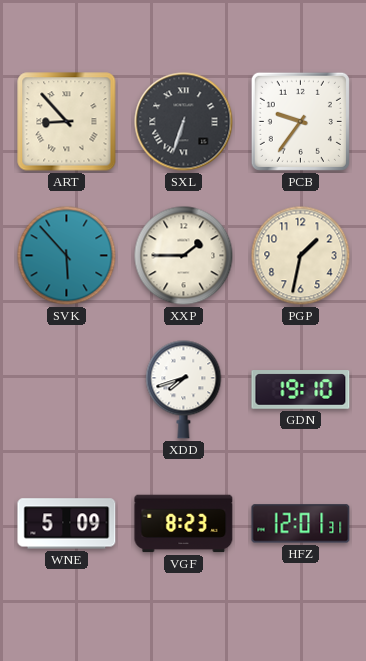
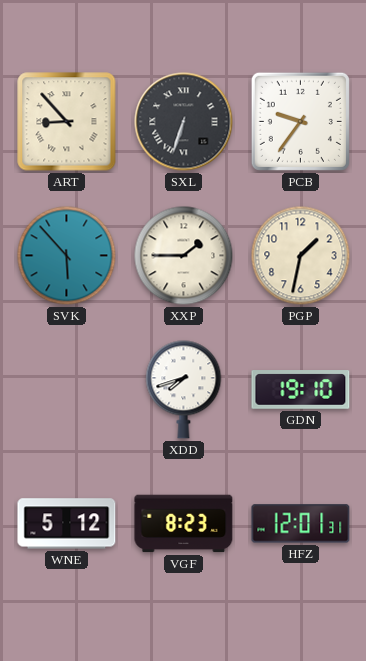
WNE: 5:09 -> 5:12
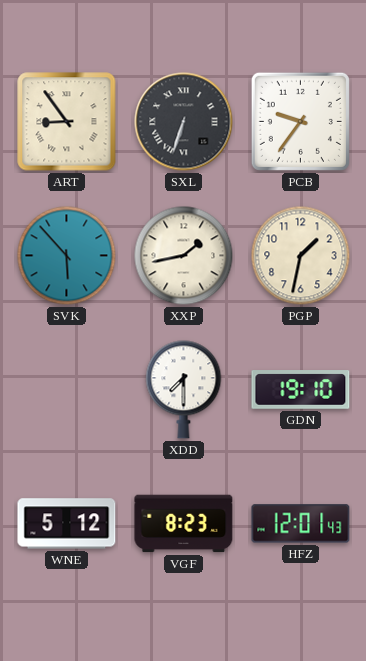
ART: 8:53 -> 8:54
XXP: 1:45 -> 1:43
XDD: 7:42 -> 7:30
HFZ: 12:01:31 -> 12:01:43
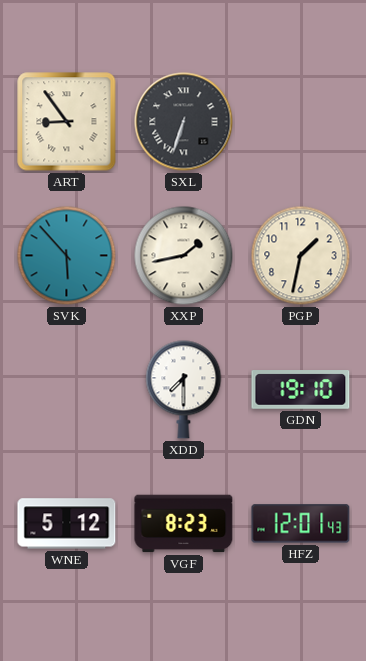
PCB: 9:36 -> none
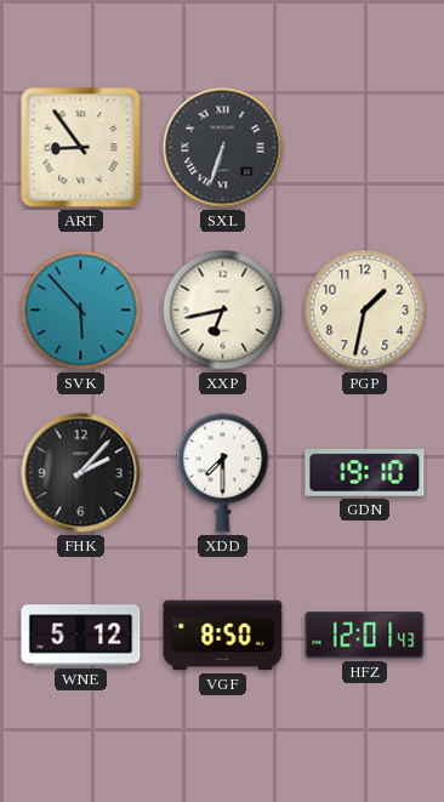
XXP: 1:43 -> 6:43
FHK: none -> 2:07
VGF: 8:23 -> 8:50
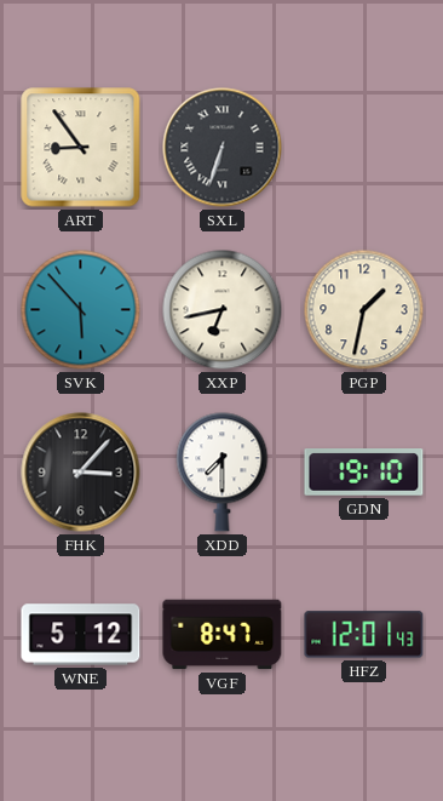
FHK: 2:07 -> 3:07
VGF: 8:50 -> 8:47
